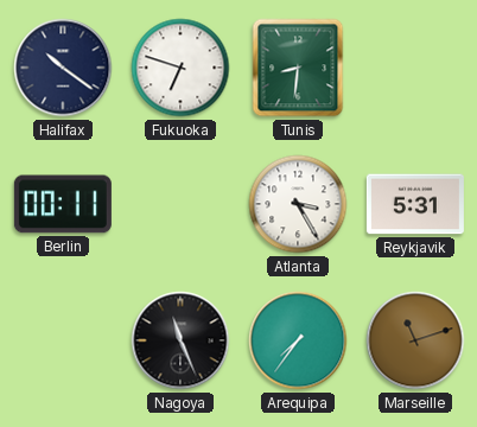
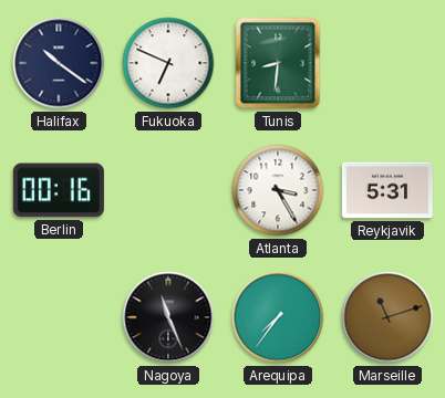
Fukuoka: 6:48 -> 6:49
Berlin: 00:11 -> 00:16
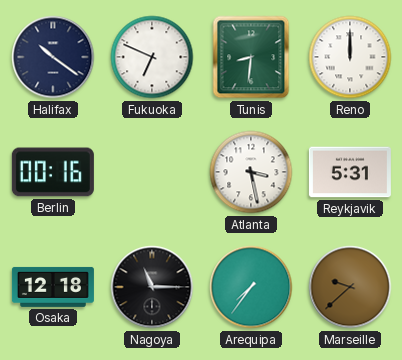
Reno: none -> 12:00
Atlanta: 3:25 -> 3:28
Osaka: none -> 12:18
Nagoya: 11:26 -> 11:15
Marseille: 11:12 -> 9:38
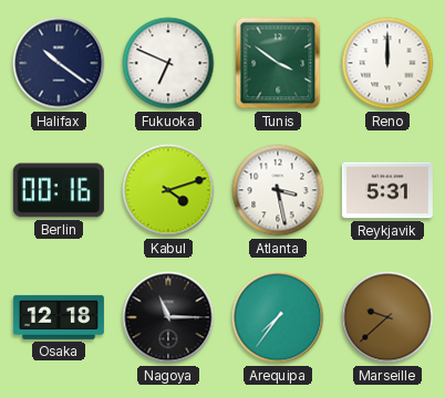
Tunis: 8:31 -> 3:51
Kabul: none -> 4:12
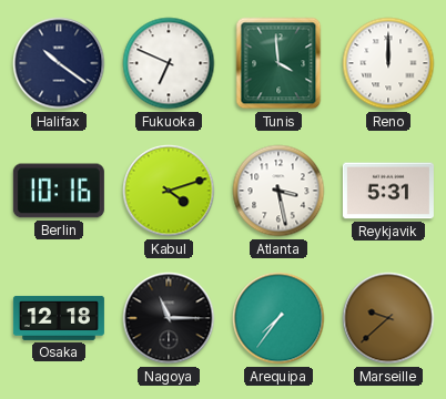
Tunis: 3:51 -> 3:59
Berlin: 00:16 -> 10:16
